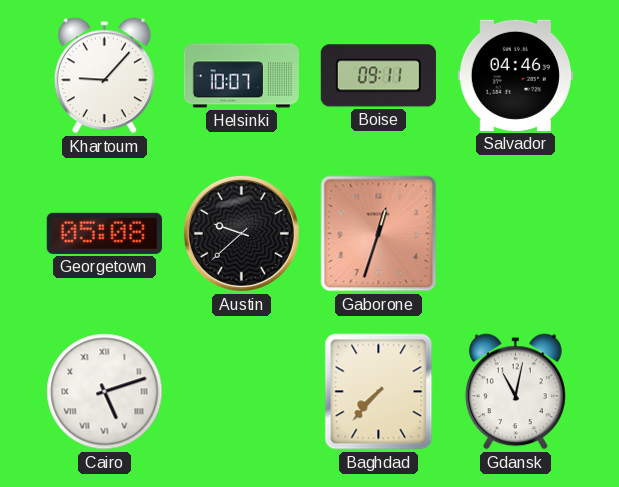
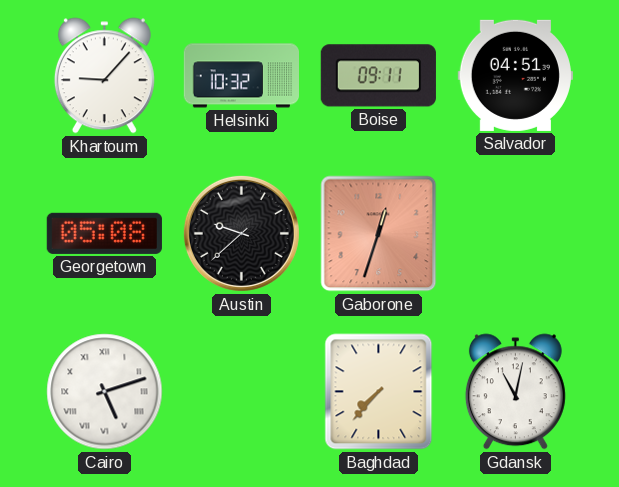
Helsinki: 10:07 -> 10:32
Salvador: 04:46 -> 04:51
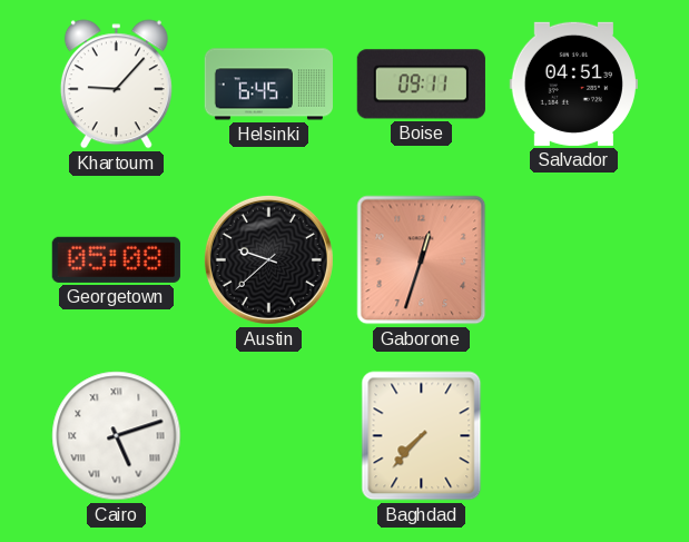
Helsinki: 10:32 -> 6:45
Gdansk: 11:02 -> none
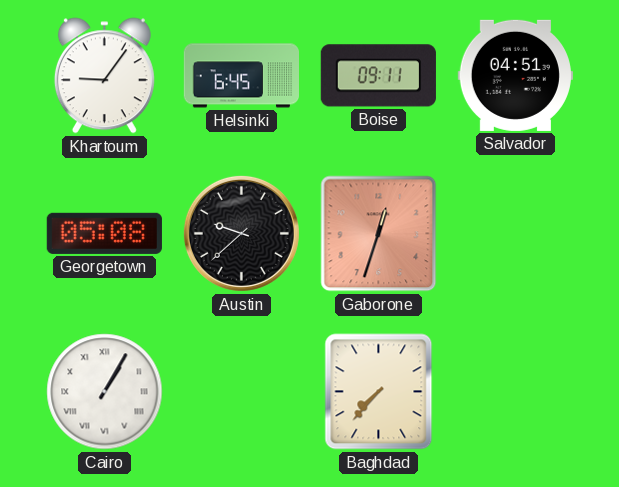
Khartoum: 9:07 -> 9:06
Cairo: 5:12 -> 1:05
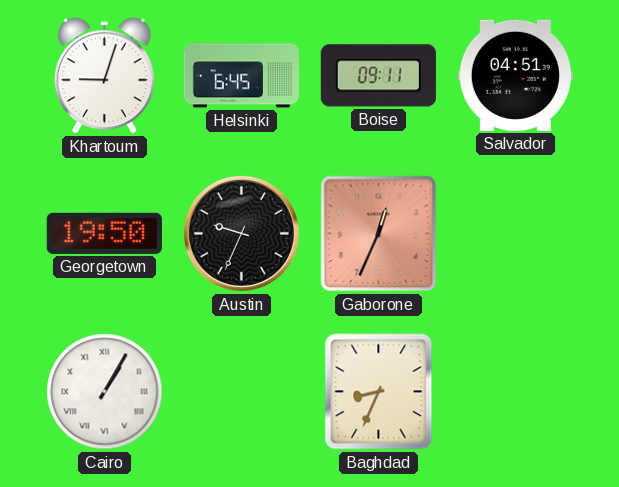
Khartoum: 9:06 -> 9:03
Georgetown: 05:08 -> 19:50
Austin: 9:38 -> 9:34
Gaborone: 12:33 -> 12:34
Baghdad: 7:37 -> 8:34
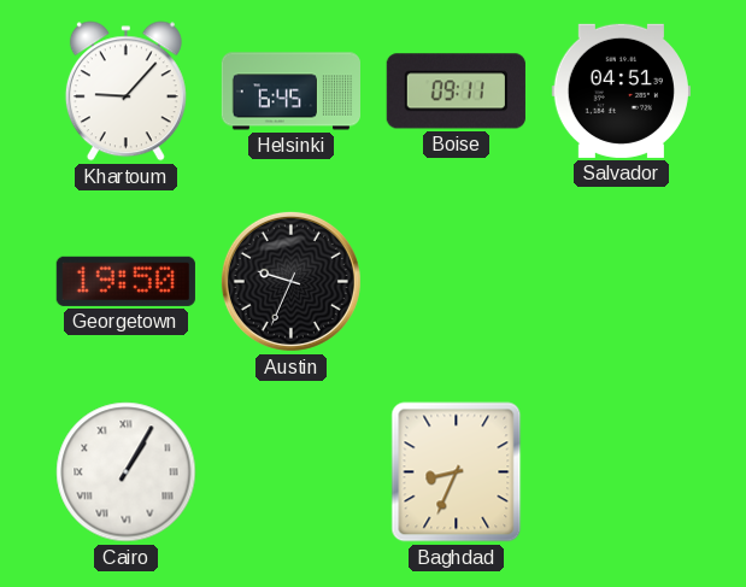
Khartoum: 9:03 -> 9:07
Gaborone: 12:34 -> none
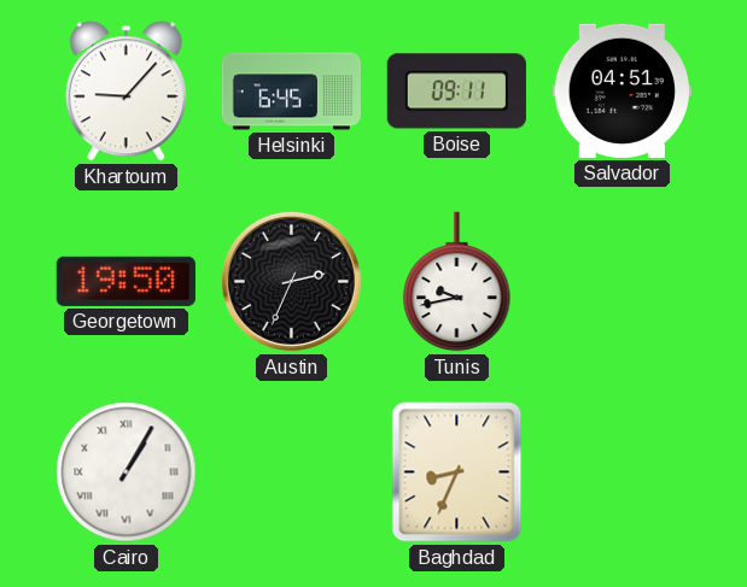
Austin: 9:34 -> 2:34
Tunis: none -> 9:43
